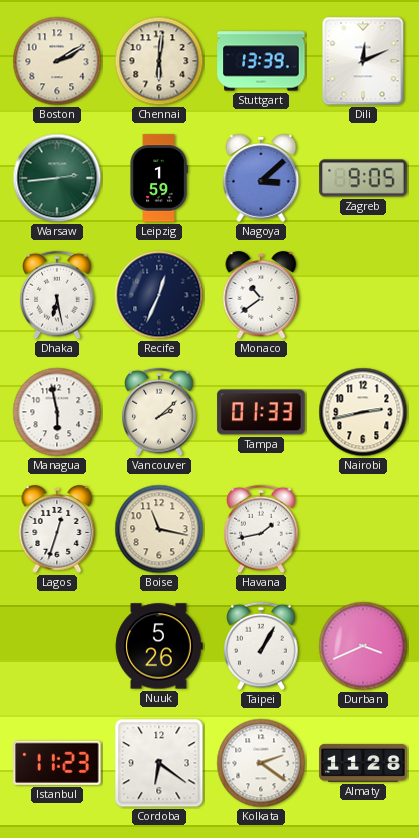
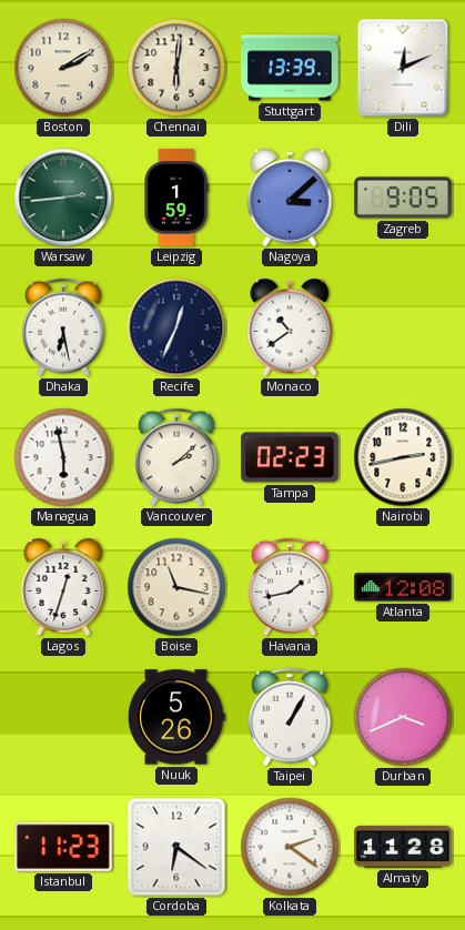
Tampa: 01:33 -> 02:23
Atlanta: none -> 12:08
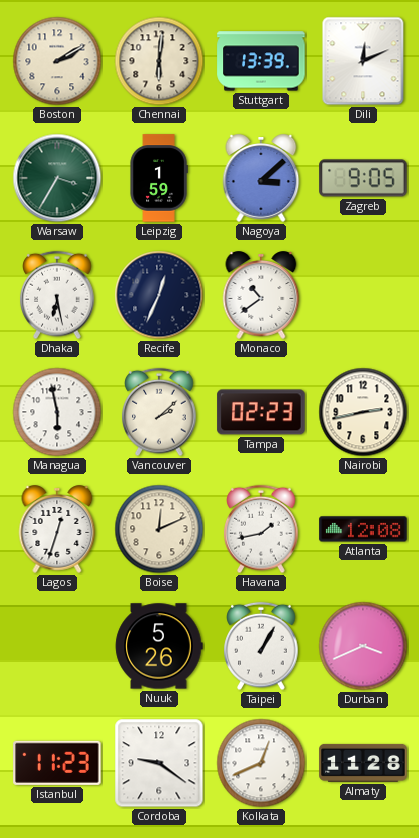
Warsaw: 2:44 -> 3:35
Boise: 11:17 -> 12:11
Cordoba: 6:21 -> 9:21
Kolkata: 2:21 -> 12:41
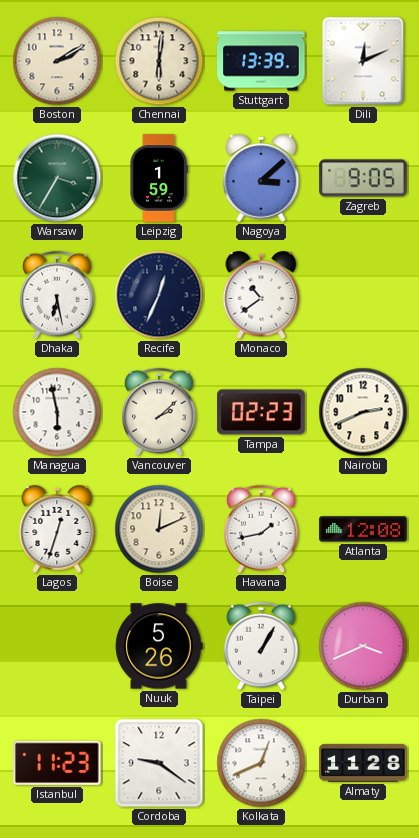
Nairobi: 2:43 -> 2:41
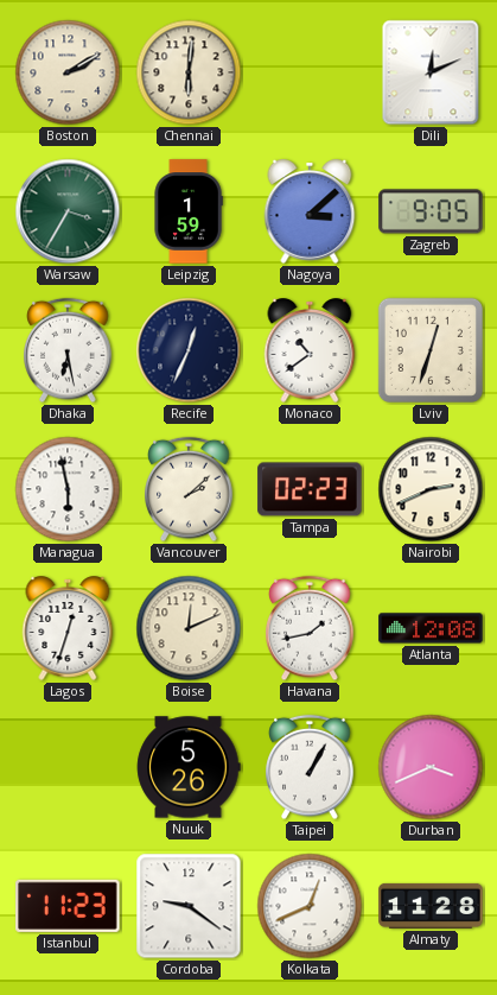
Stuttgart: 13:39 -> none
Lviv: none -> 12:33
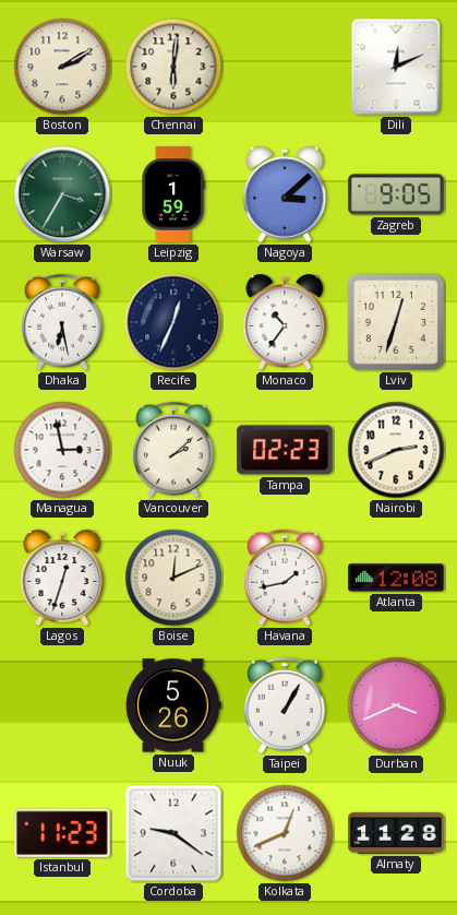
Monaco: 10:39 -> 10:36
Managua: 5:58 -> 2:58
